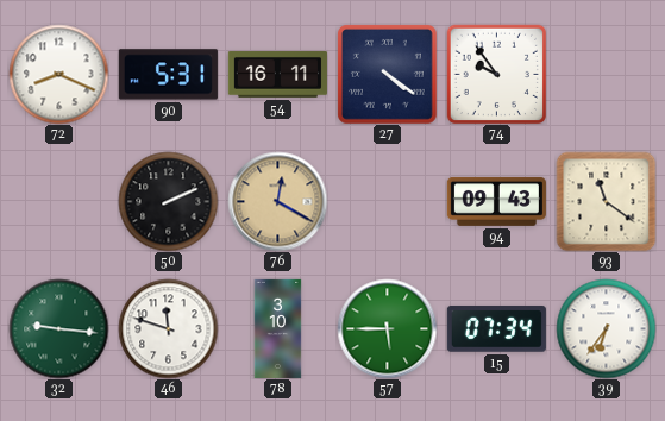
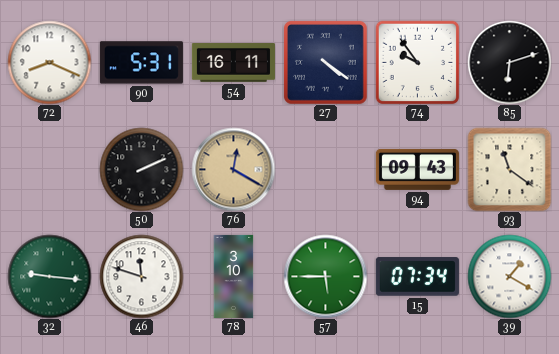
85: none -> 6:12
39: 6:36 -> 1:20
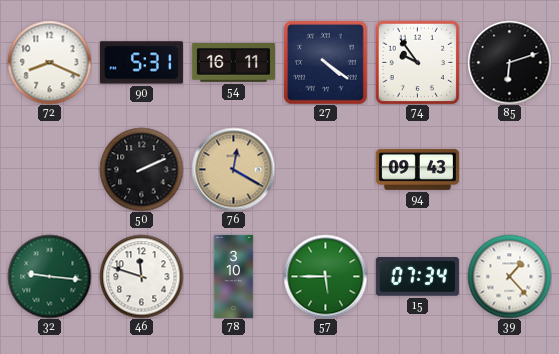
93: 11:21 -> none
39: 1:20 -> 1:23
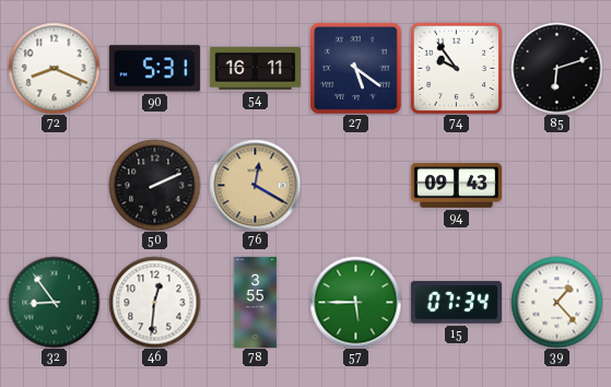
27: 4:21 -> 5:21
32: 9:16 -> 8:54
46: 11:48 -> 12:31
78: 3:10 -> 3:55
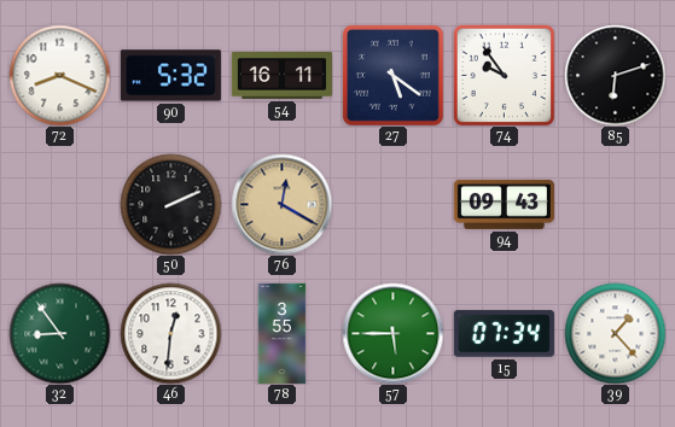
90: 5:31 -> 5:32
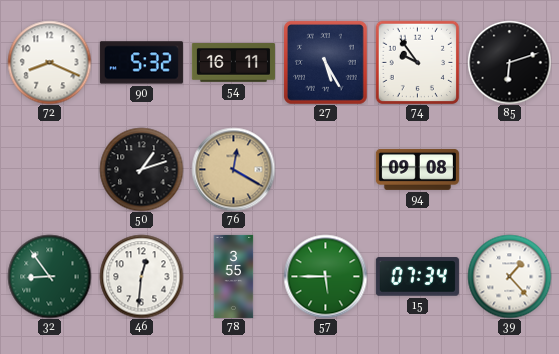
27: 5:21 -> 5:25
50: 2:11 -> 1:12
94: 09:43 -> 09:08
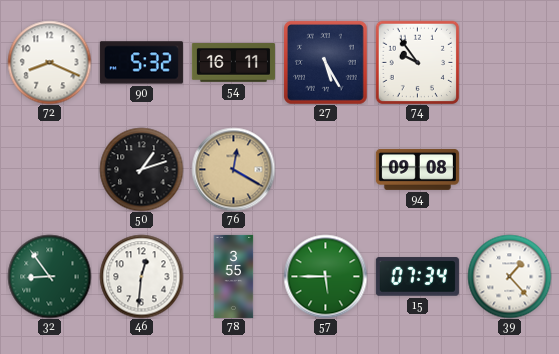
85: 6:12 -> none
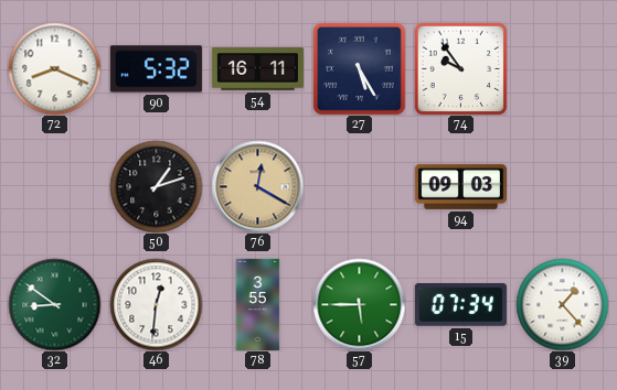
94: 09:08 -> 09:03
32: 8:54 -> 8:51
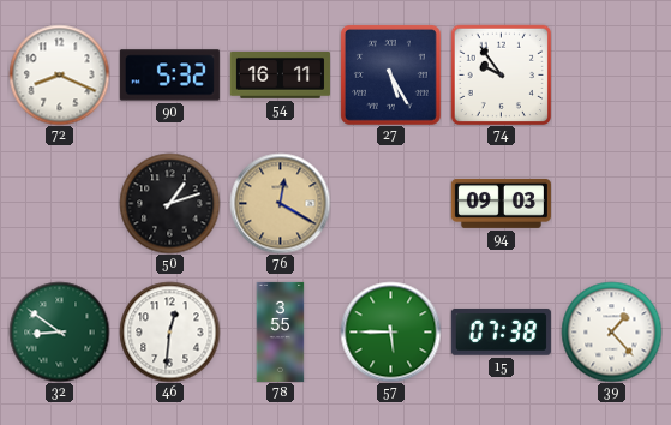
15: 07:34 -> 07:38
